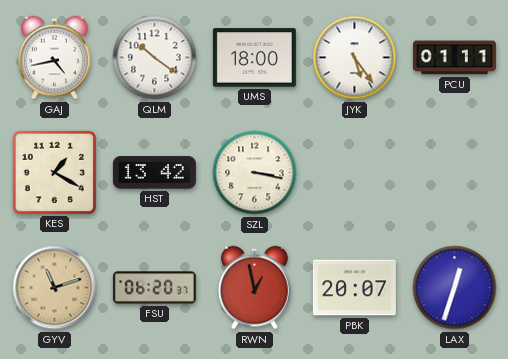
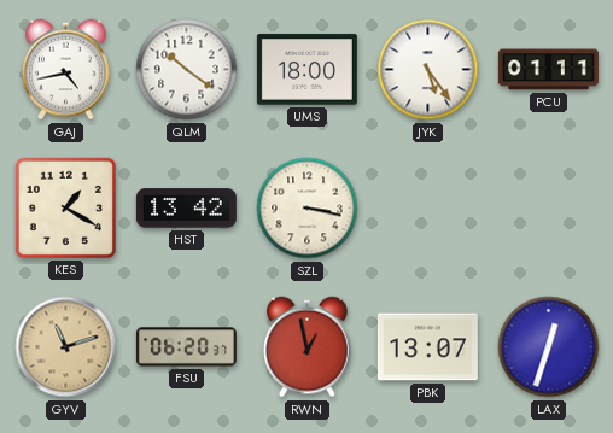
PBK: 20:07 -> 13:07
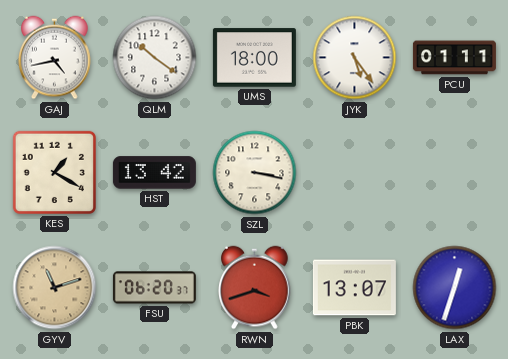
RWN: 12:58 -> 3:42
